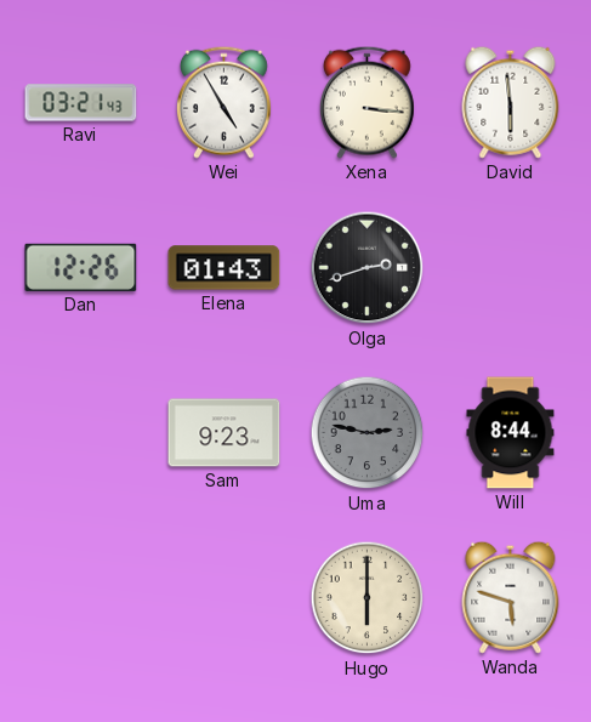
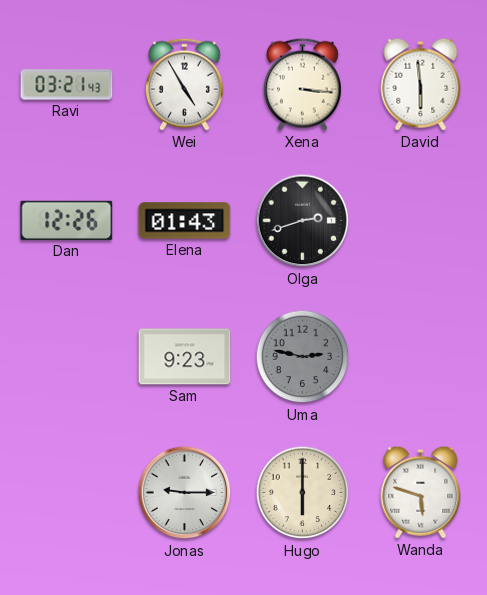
Will: 8:44 -> none
Jonas: none -> 9:15
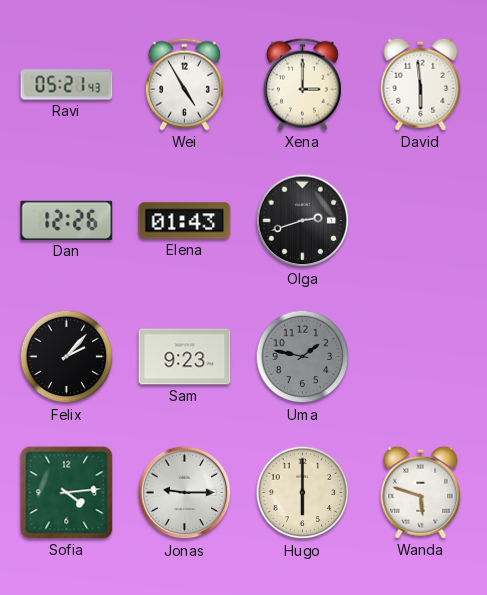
Ravi: 03:21 -> 05:21
Xena: 3:16 -> 3:00
Felix: none -> 2:07
Uma: 2:47 -> 1:47
Sofia: none -> 4:14
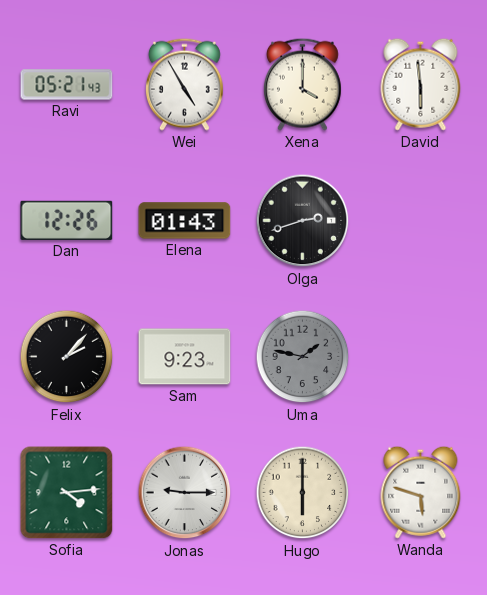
Xena: 3:00 -> 4:00
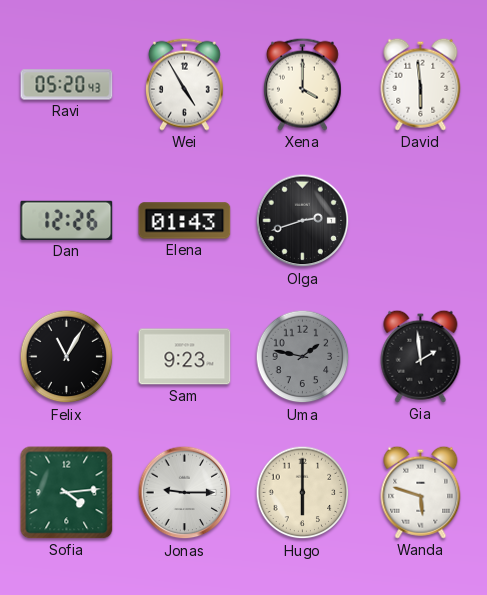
Ravi: 05:21 -> 05:20
Felix: 2:07 -> 11:05
Gia: none -> 1:59
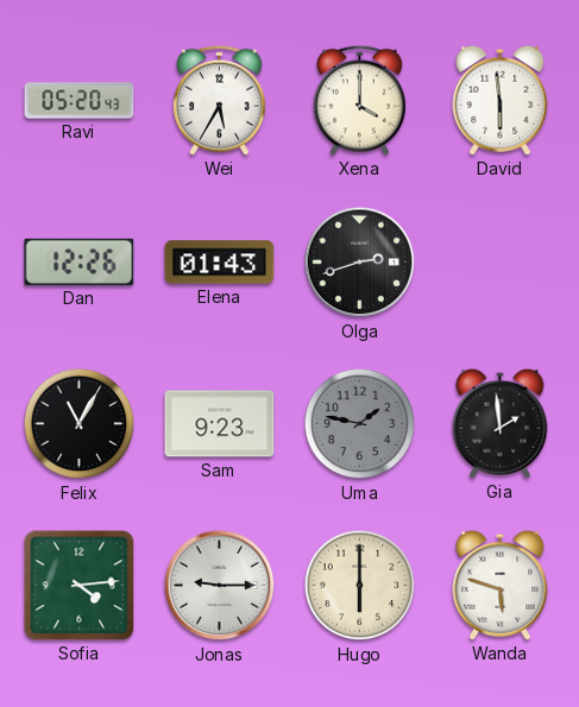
Wei: 4:55 -> 5:35
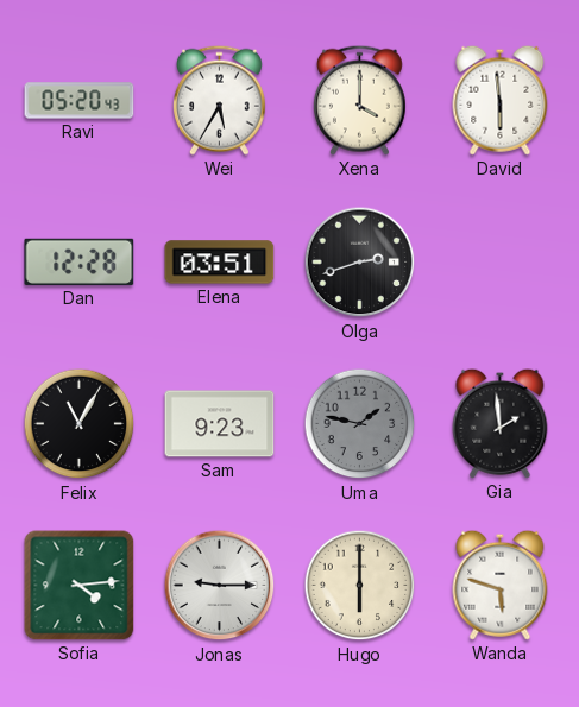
Dan: 12:26 -> 12:28
Elena: 01:43 -> 03:51
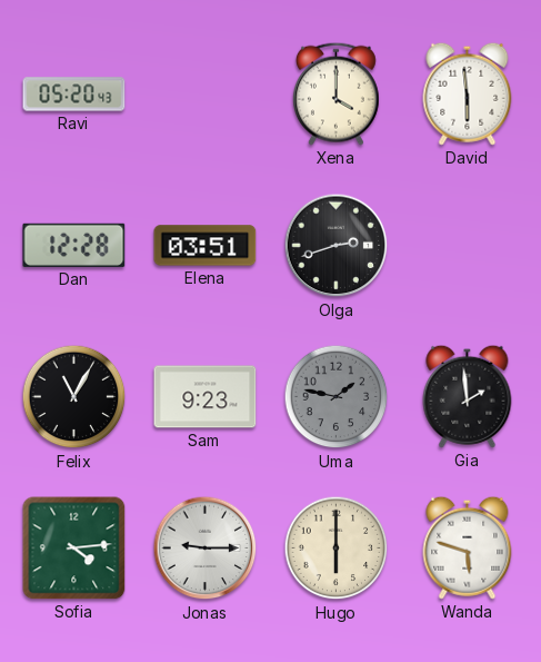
Wei: 5:35 -> none
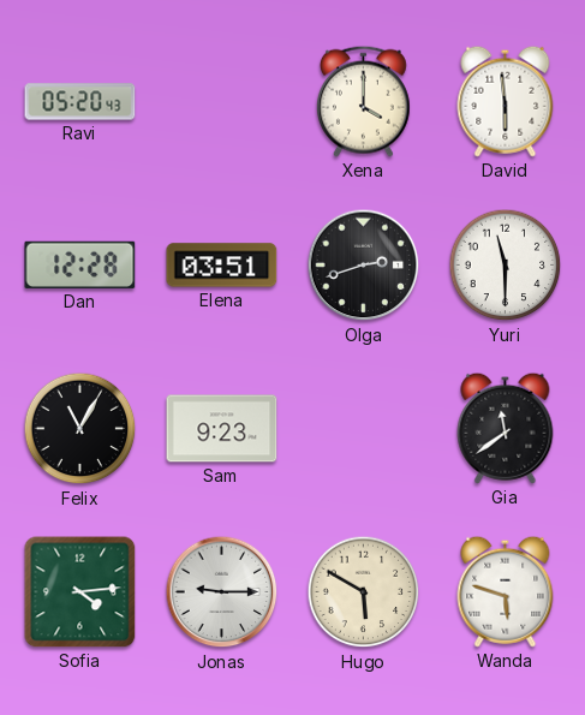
Yuri: none -> 11:30
Uma: 1:47 -> none
Gia: 1:59 -> 11:39
Hugo: 6:00 -> 5:50
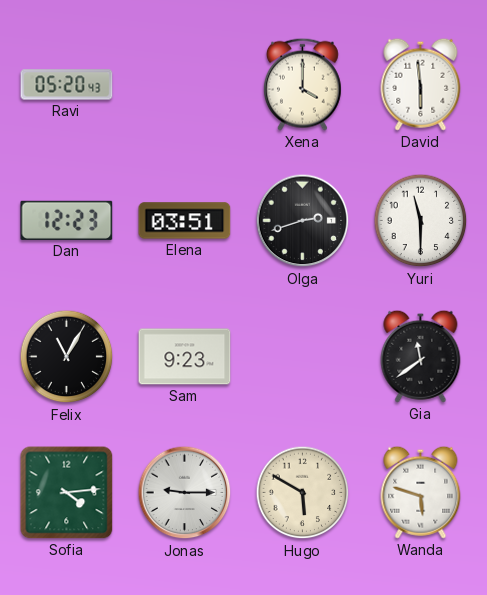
Dan: 12:28 -> 12:23
